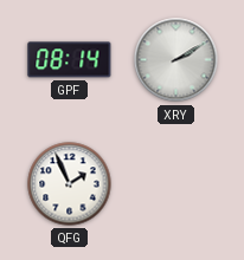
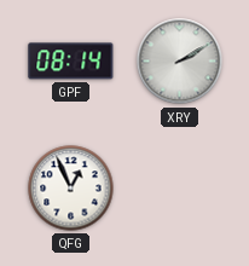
QFG: 1:56 -> 12:56
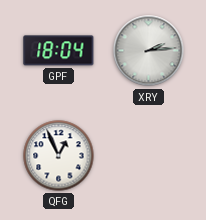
GPF: 08:14 -> 18:04
XRY: 2:10 -> 2:14
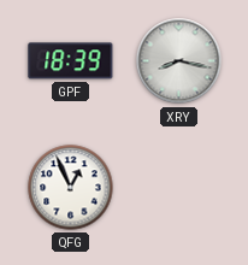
GPF: 18:04 -> 18:39
XRY: 2:14 -> 8:17
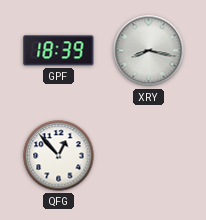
QFG: 12:56 -> 12:53
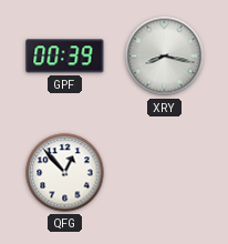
GPF: 18:39 -> 00:39
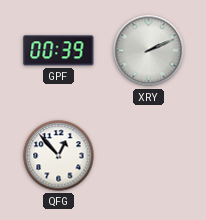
XRY: 8:17 -> 2:11
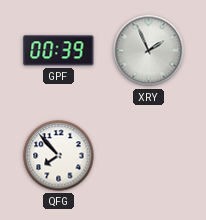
XRY: 2:11 -> 1:56
QFG: 12:53 -> 7:53
